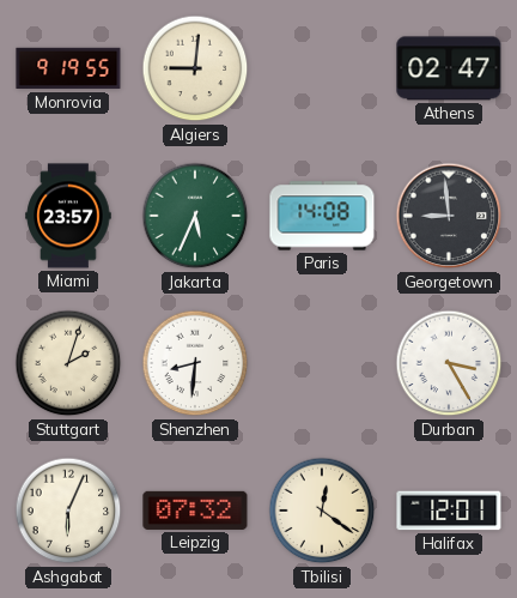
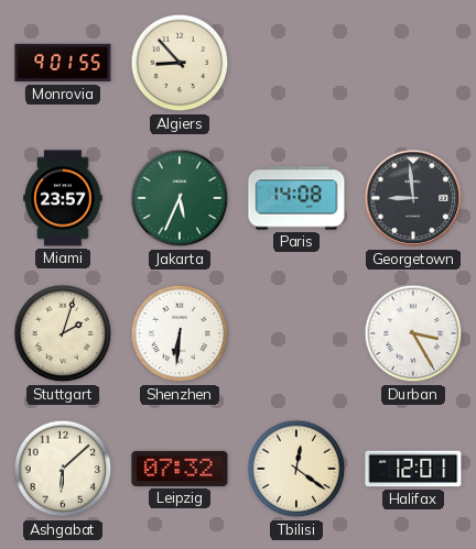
Monrovia: 9:19 -> 9:01
Algiers: 9:01 -> 8:53
Athens: 02:47 -> none
Shenzhen: 8:31 -> 6:31
Ashgabat: 6:04 -> 6:08
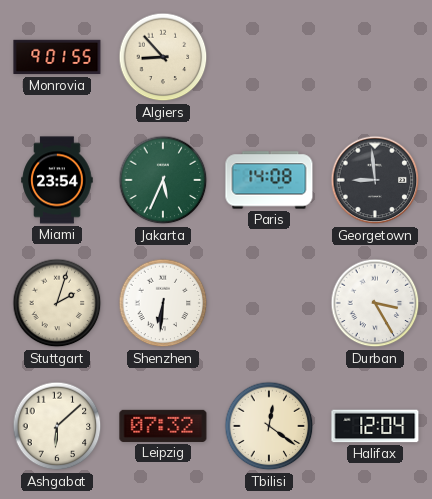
Miami: 23:57 -> 23:54
Halifax: 12:01 -> 12:04
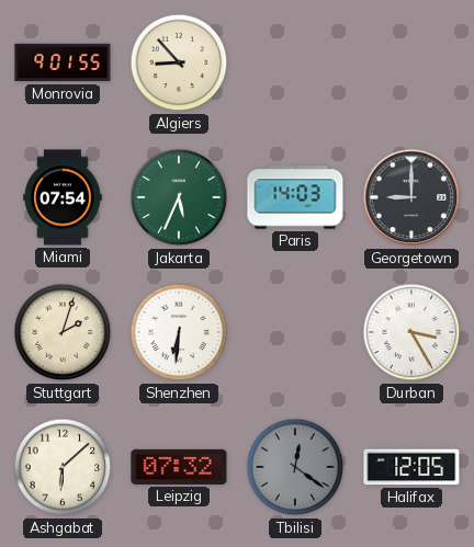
Miami: 23:54 -> 07:54
Paris: 14:08 -> 14:03
Georgetown: 8:59 -> 9:00
Tbilisi dial: cream -> grey
Halifax: 12:04 -> 12:05
